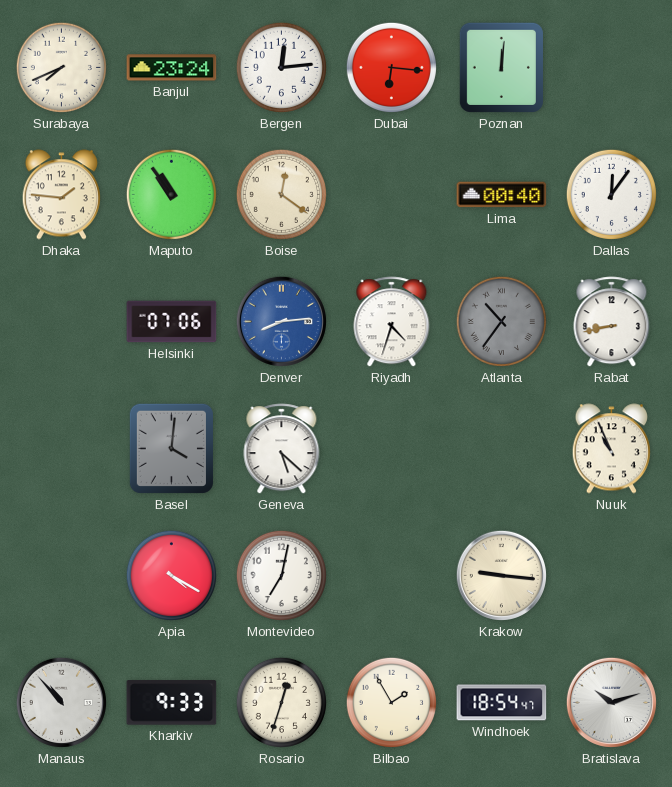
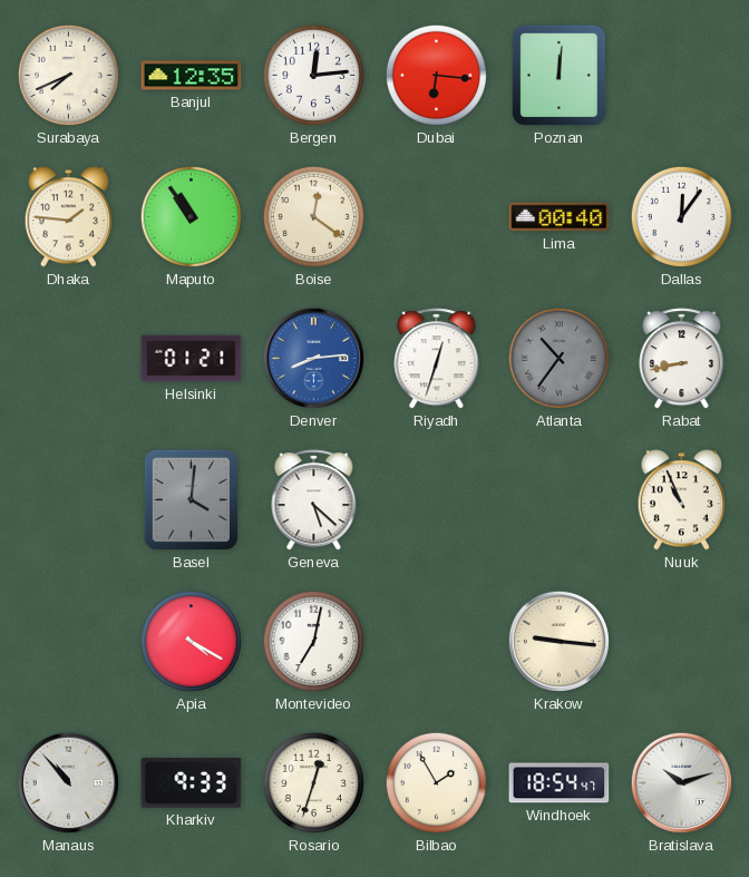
Banjul: 23:24 -> 12:35
Helsinki: 07:06 -> 01:21
Riyadh: 4:33 -> 12:33
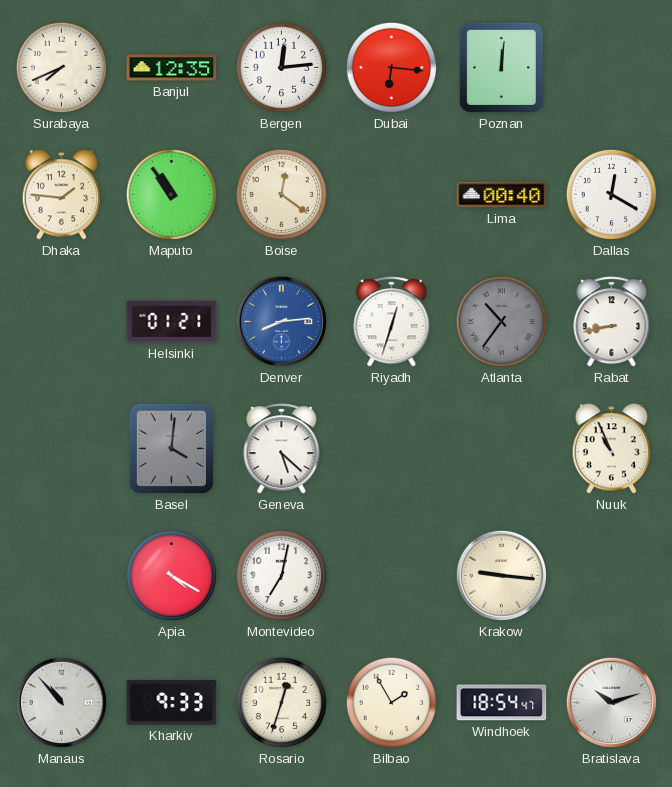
Dallas: 12:06 -> 12:20
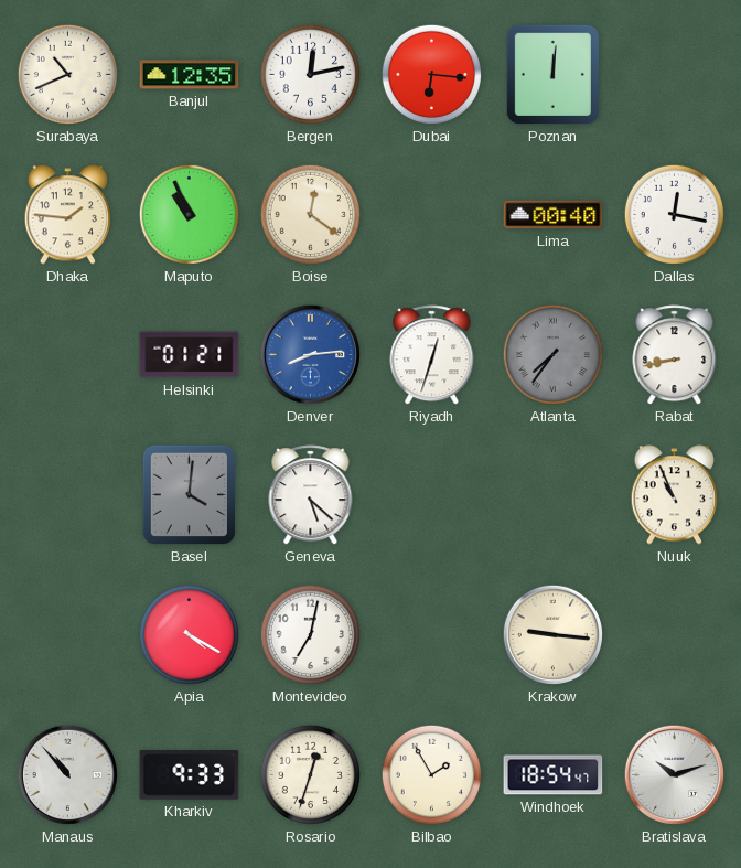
Surabaya: 7:41 -> 10:41
Bergen: 12:14 -> 12:13
Maputo: 10:54 -> 10:56
Dallas: 12:20 -> 12:17
Atlanta: 10:36 -> 7:36
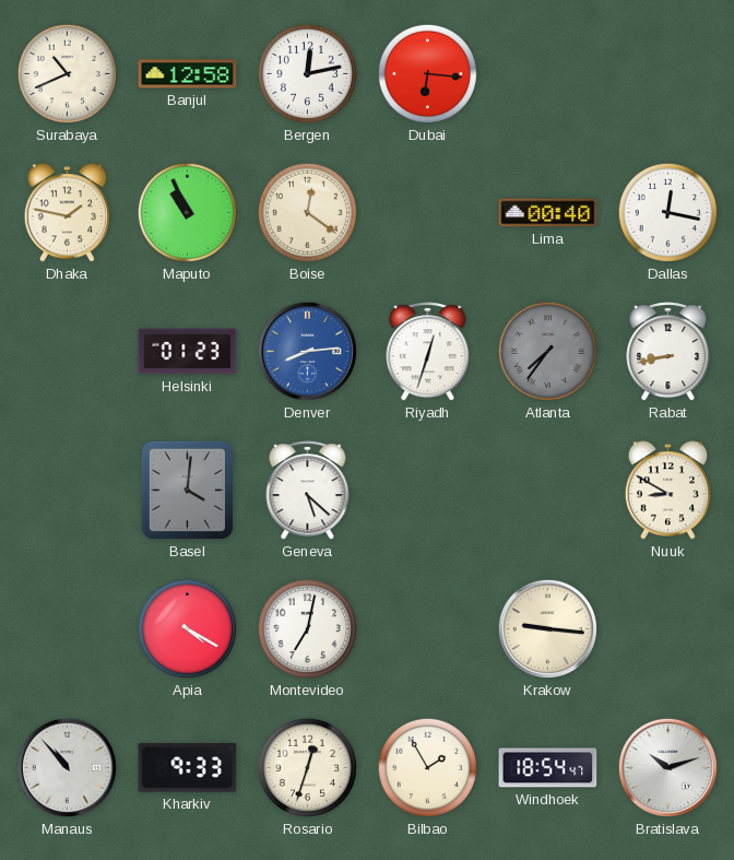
Banjul: 12:35 -> 12:58
Poznan: 12:01 -> none
Dhaka: 1:46 -> 1:47
Helsinki: 01:21 -> 01:23
Nuuk: 10:56 -> 8:50
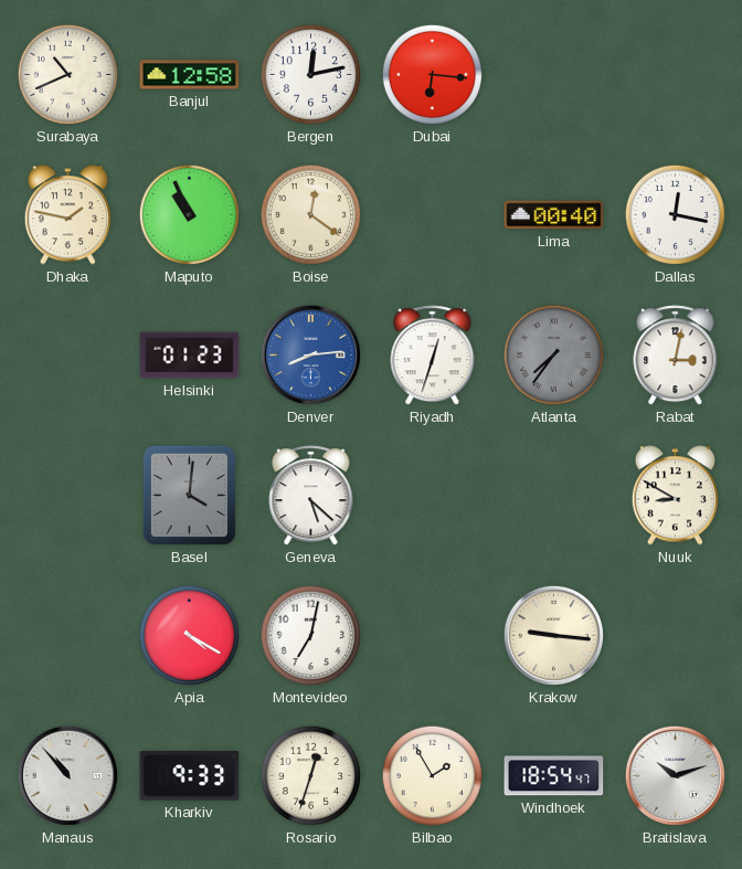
Rabat: 8:43 -> 3:02
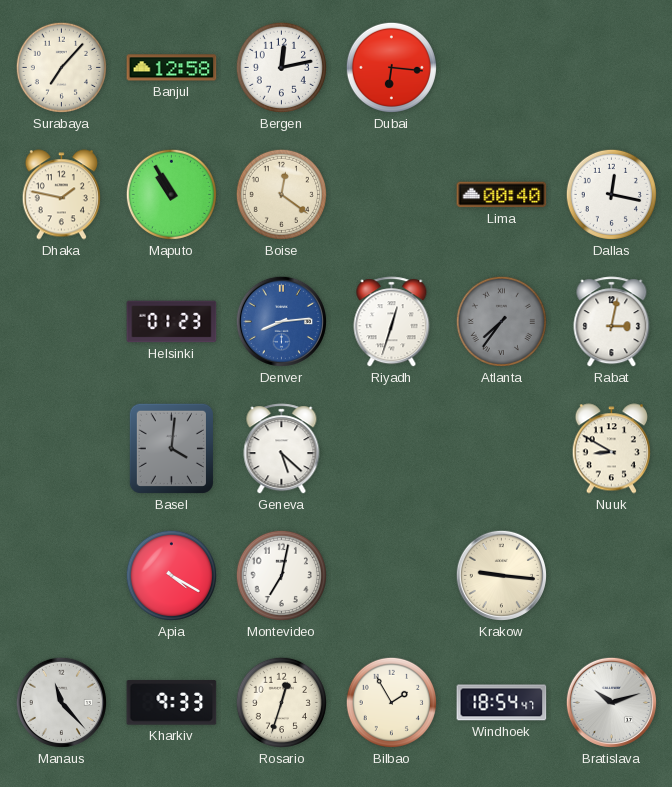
Surabaya: 10:41 -> 7:07
Maputo: 10:56 -> 10:55
Manaus: 10:53 -> 11:23
